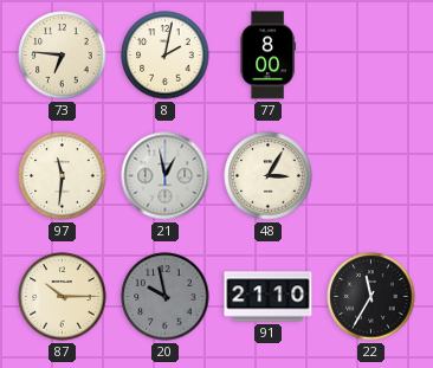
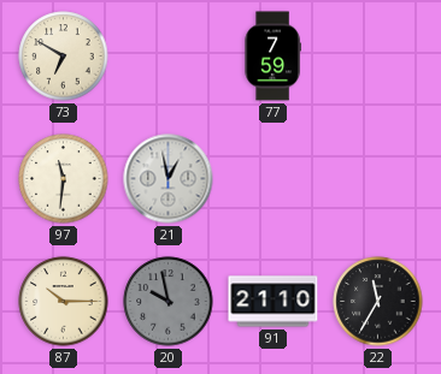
73: 6:46 -> 6:50
8: 2:02 -> none
77: 8:00 -> 7:59
48: 3:05 -> none
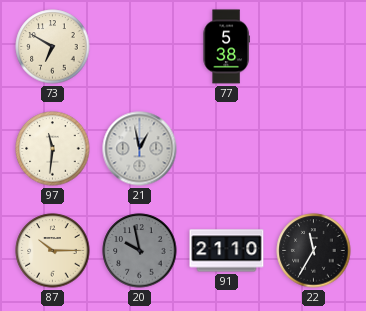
77: 7:59 -> 5:38
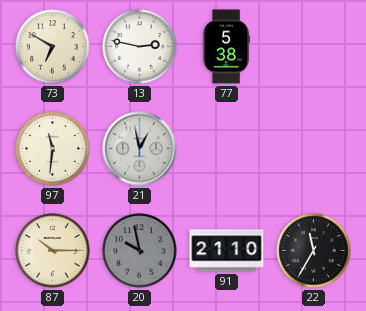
13: none -> 2:47
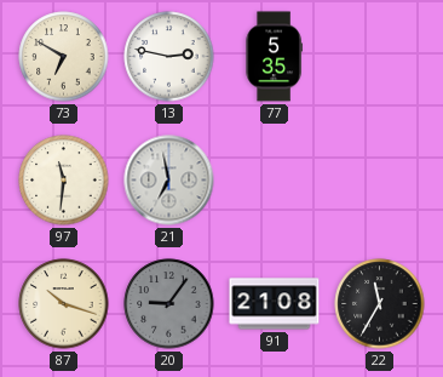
77: 5:38 -> 5:35
21: 12:58 -> 6:58
87: 10:15 -> 10:18
20: 9:58 -> 9:06
91: 21:10 -> 21:08
